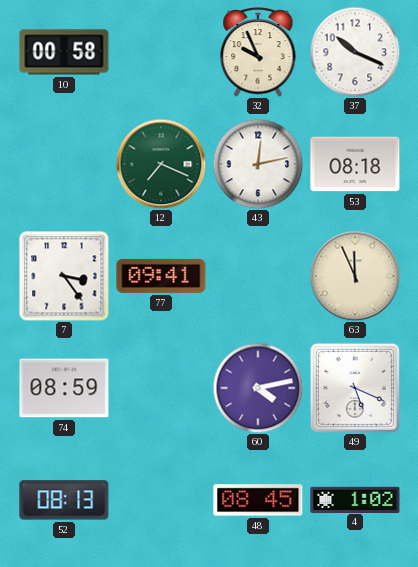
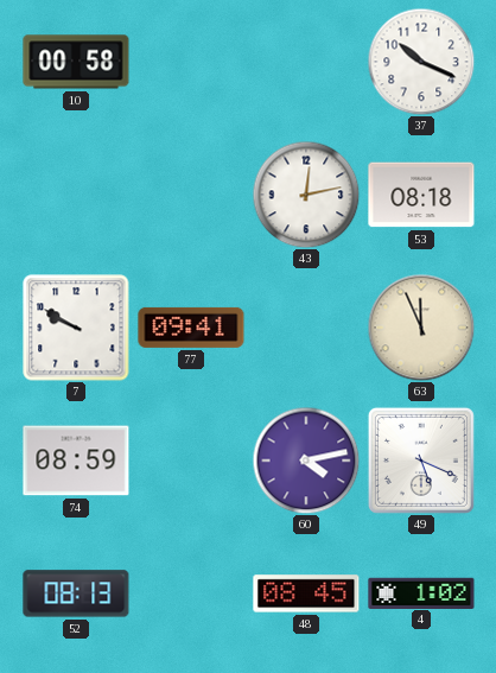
32: 9:56 -> none
12: 7:19 -> none
7: 3:24 -> 9:50
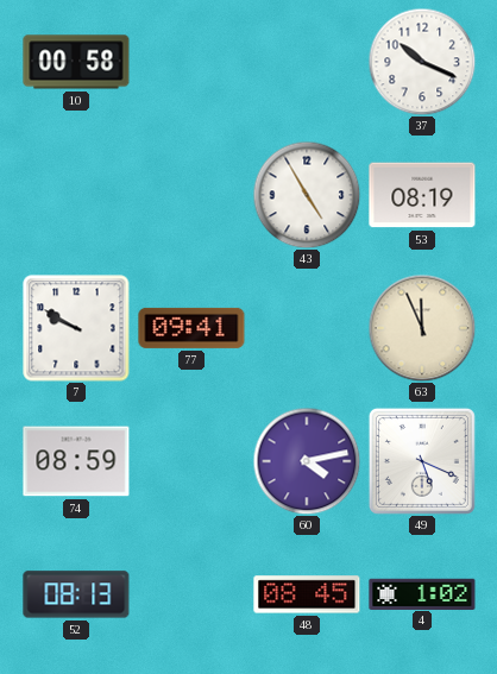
43: 12:13 -> 4:55
53: 08:18 -> 08:19
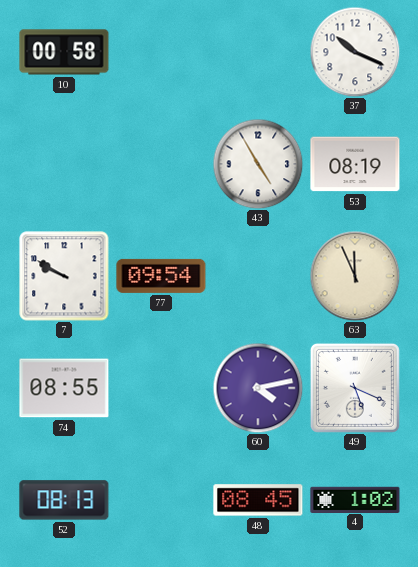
77: 09:41 -> 09:54
74: 08:59 -> 08:55
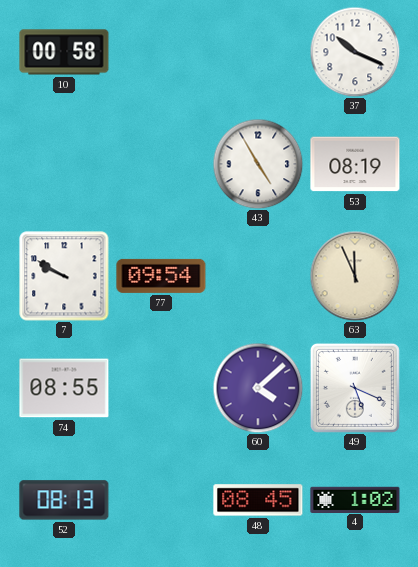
60: 4:13 -> 4:08
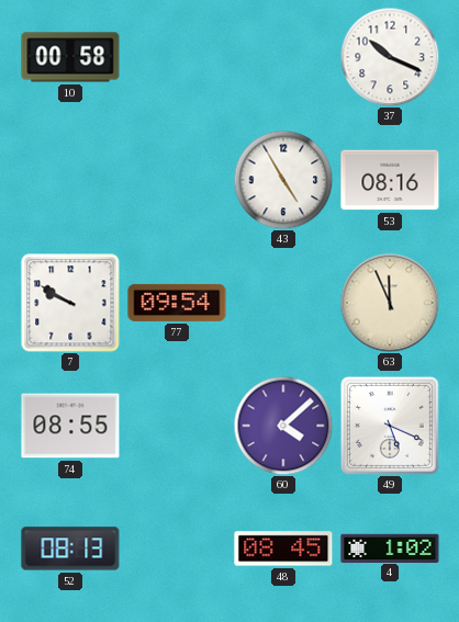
53: 08:19 -> 08:16
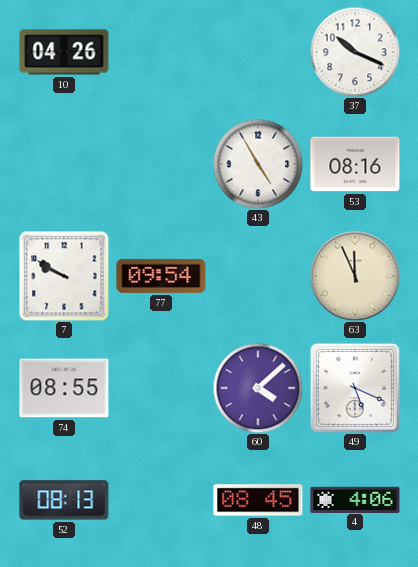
10: 00:58 -> 04:26
4: 1:02 -> 4:06
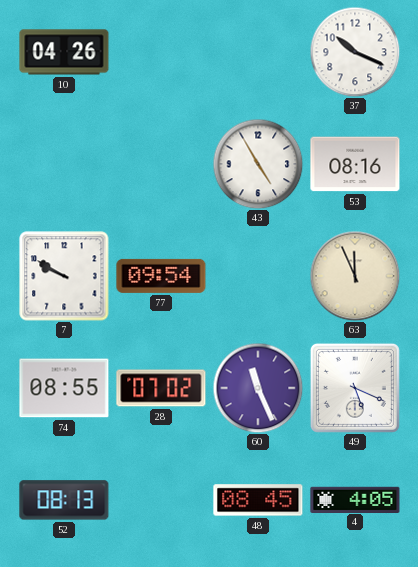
28: none -> 07:02
60: 4:08 -> 11:26
4: 4:06 -> 4:05
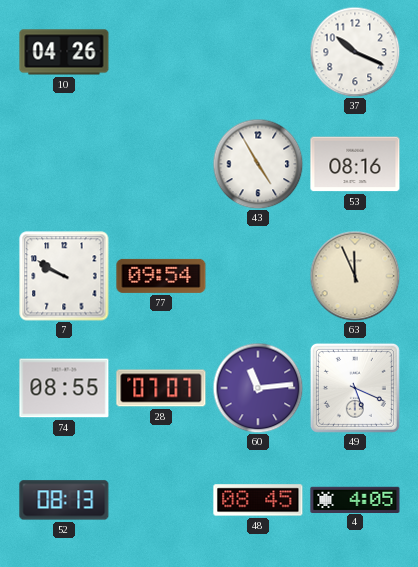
28: 07:02 -> 07:07
60: 11:26 -> 11:14
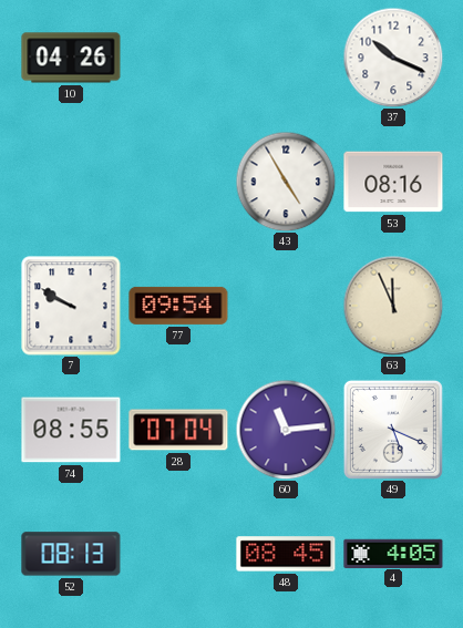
28: 07:07 -> 07:04
